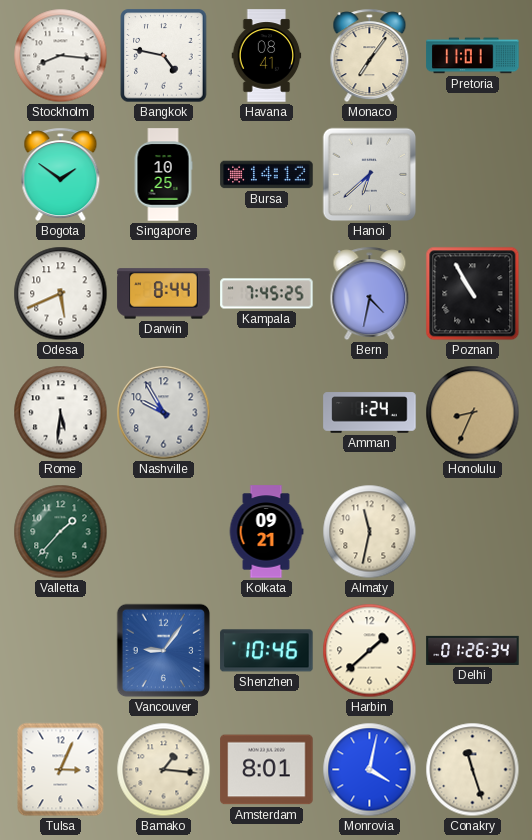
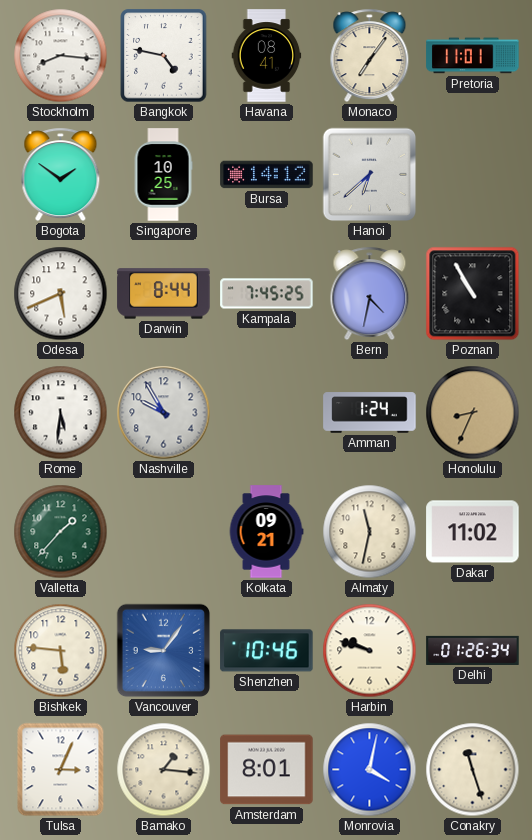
Dakar: none -> 11:02
Bishkek: none -> 5:46
Harbin: 1:38 -> 9:48
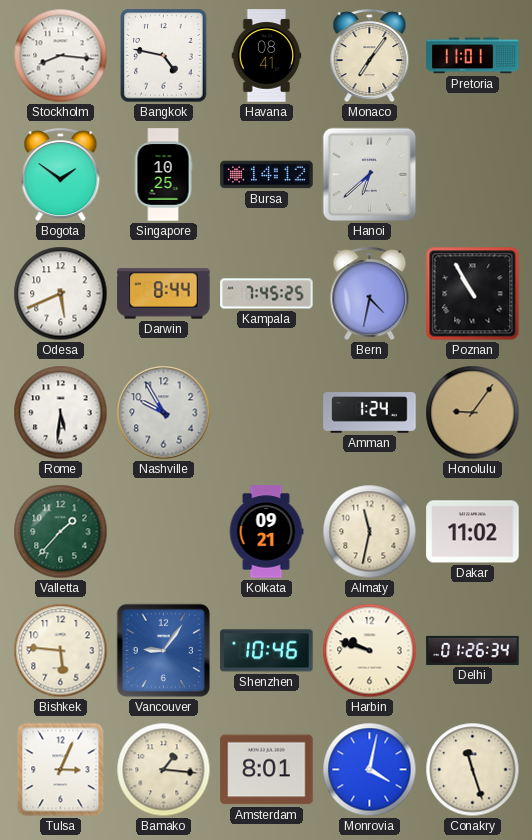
Honolulu: 8:34 -> 9:06
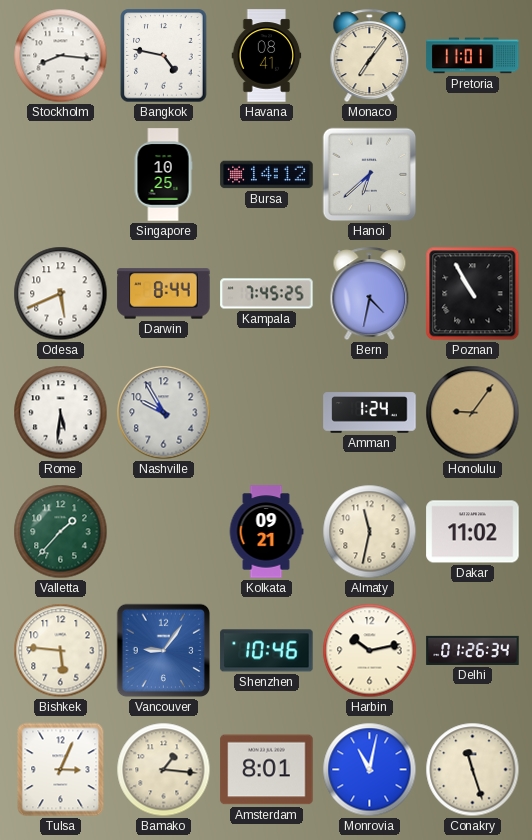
Bogota: 1:51 -> none
Harbin: 9:48 -> 10:13
Monrovia: 4:02 -> 11:02
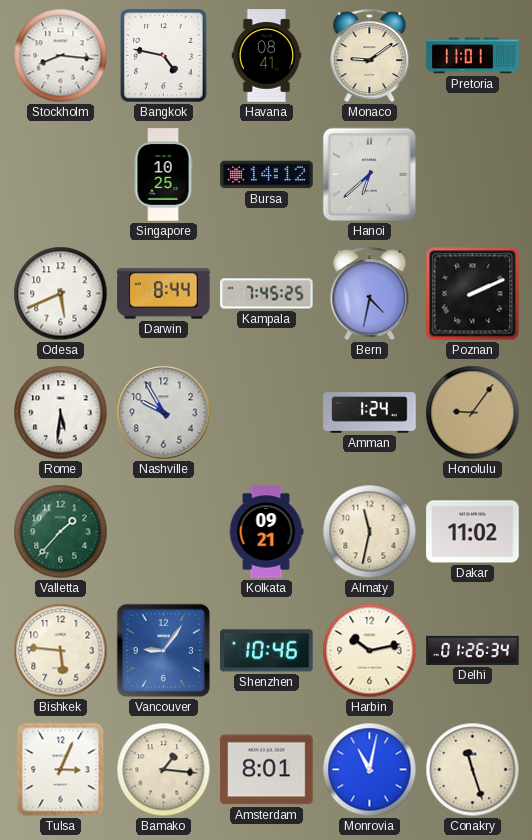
Monaco: 7:06 -> 9:09
Poznan: 10:55 -> 2:11
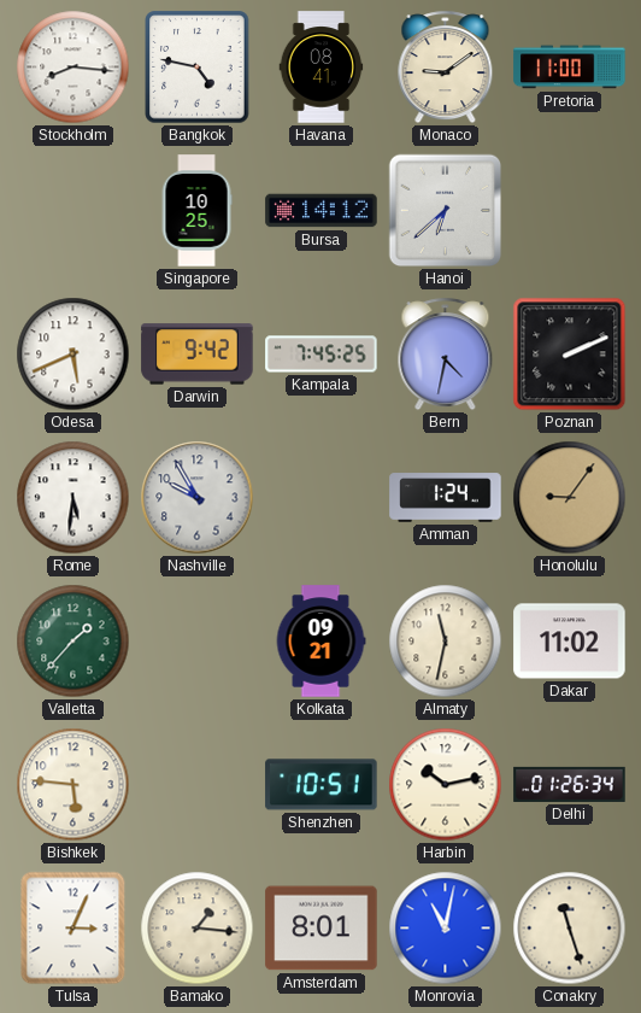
Pretoria: 11:01 -> 11:00
Darwin: 8:44 -> 9:42
Vancouver: 9:06 -> none
Shenzhen: 10:46 -> 10:51
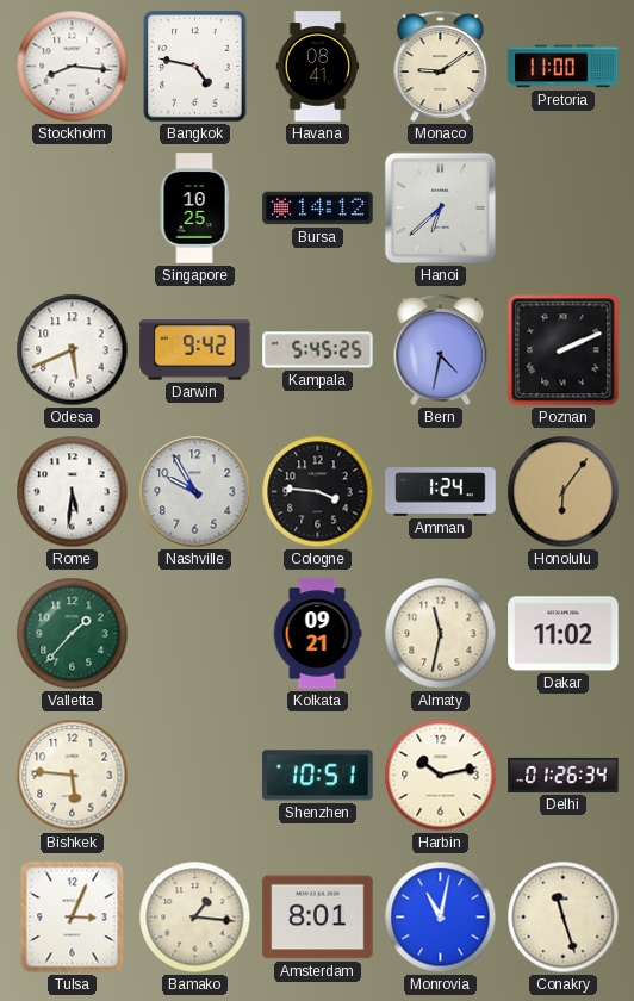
Kampala: 7:45 -> 5:45
Cologne: none -> 3:46
Honolulu: 9:06 -> 6:06
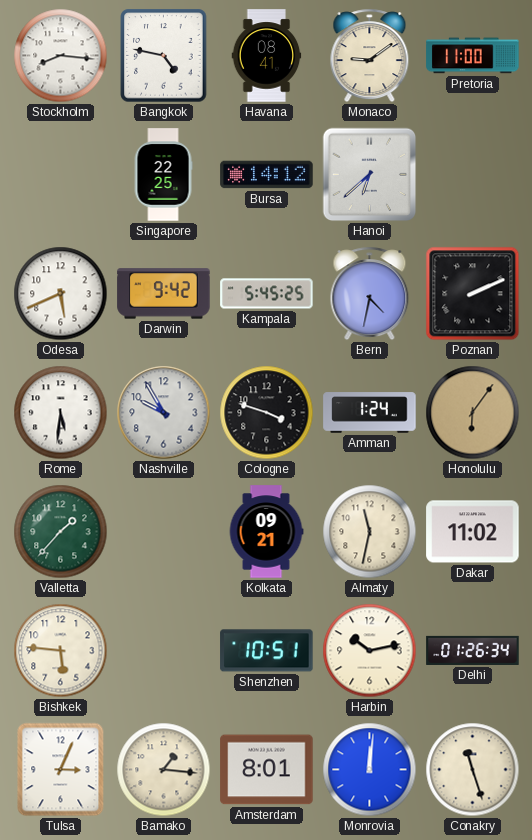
Singapore: 10:25 -> 22:25
Cologne: 3:46 -> 3:48
Monrovia: 11:02 -> 12:01
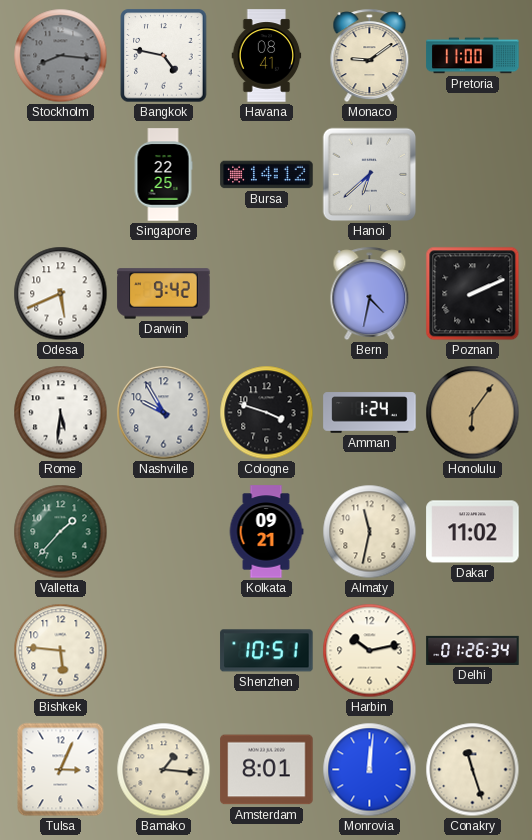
Stockholm dial: white -> grey
Kampala: 5:45 -> none
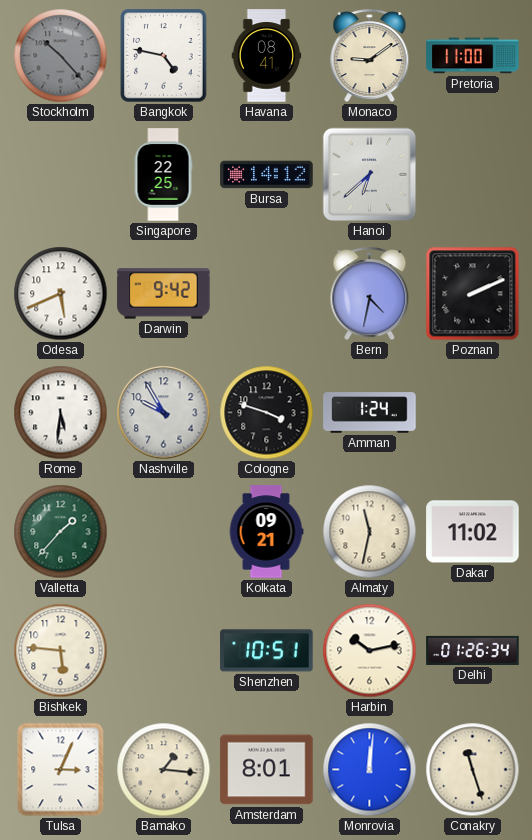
Stockholm: 8:16 -> 10:23
Honolulu: 6:06 -> none
